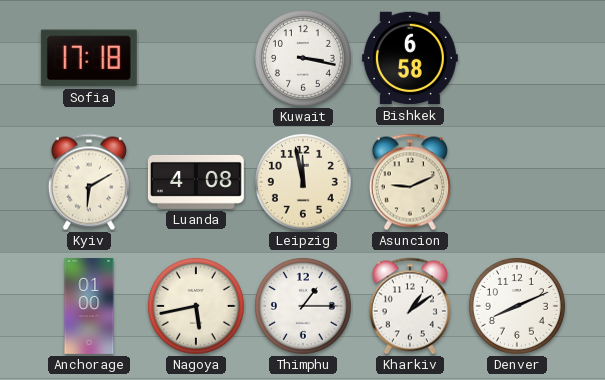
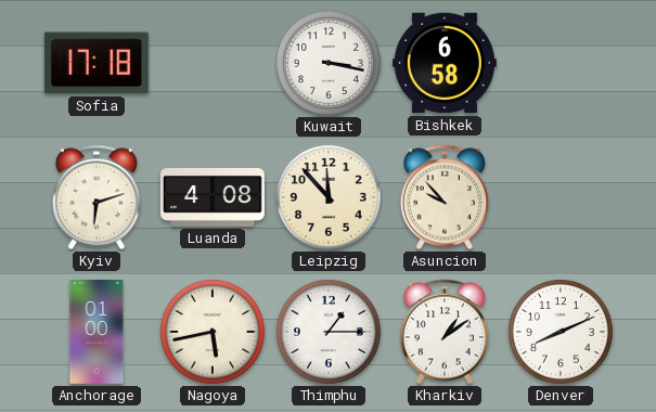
Kyiv: 6:10 -> 6:12
Leipzig: 11:58 -> 11:53
Asuncion: 9:11 -> 9:53
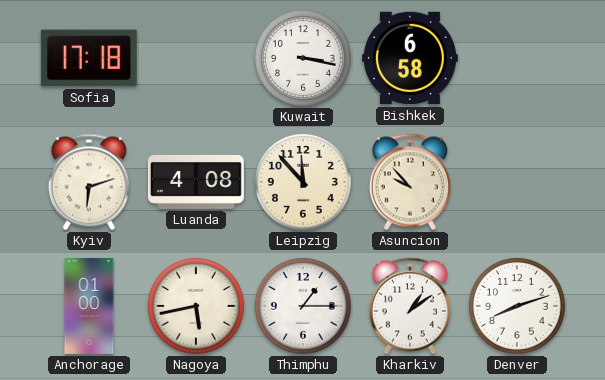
Denver: 8:11 -> 8:12
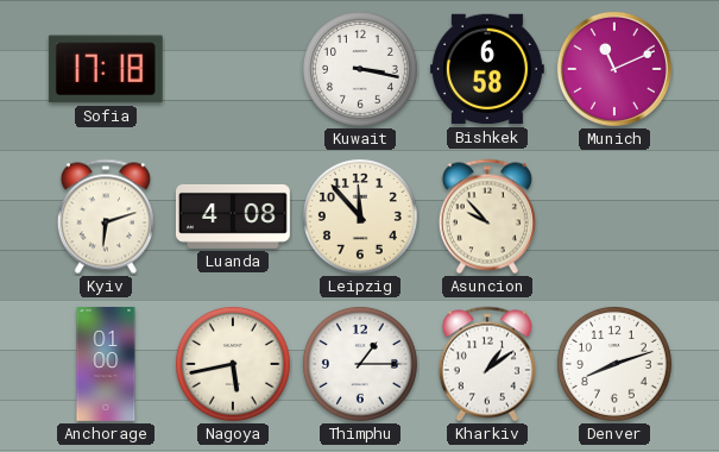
Munich: none -> 11:11
